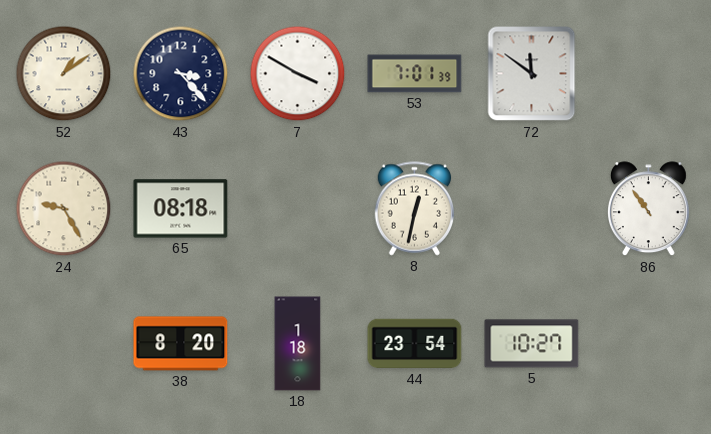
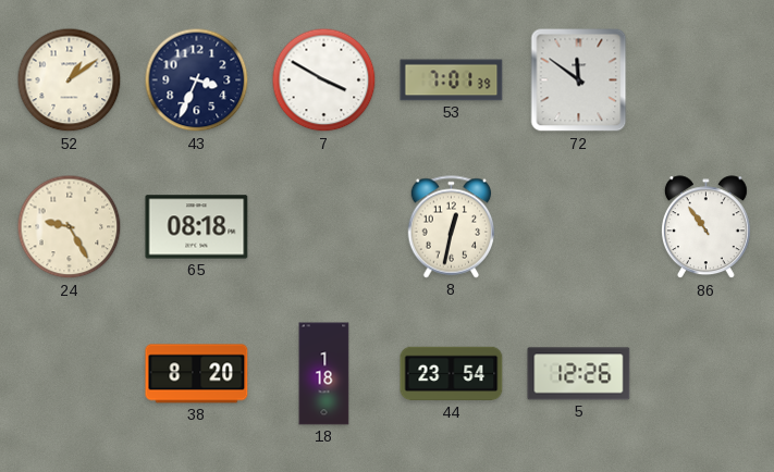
43: 3:23 -> 3:34
5: 10:27 -> 12:26
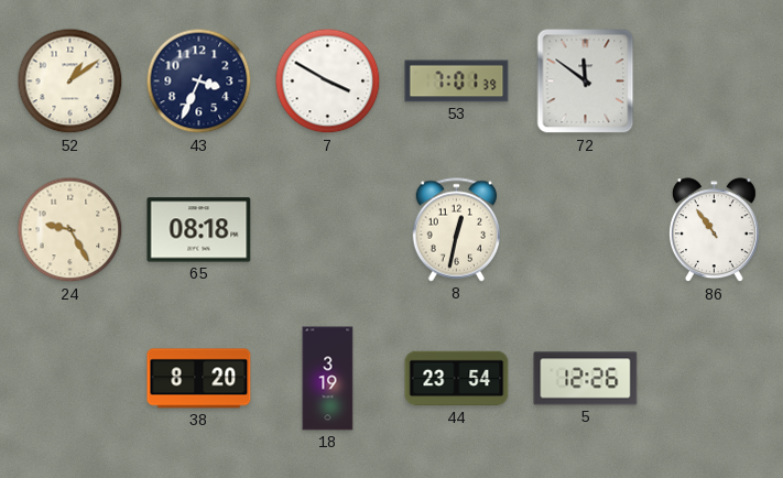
18: 1:18 -> 3:19
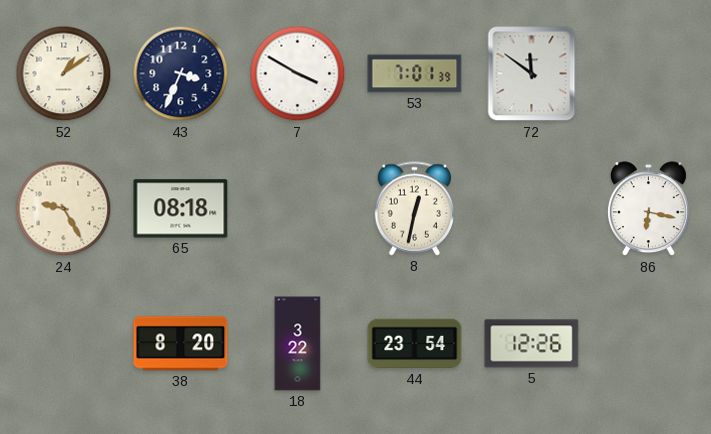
86: 10:54 -> 6:17
18: 3:19 -> 3:22
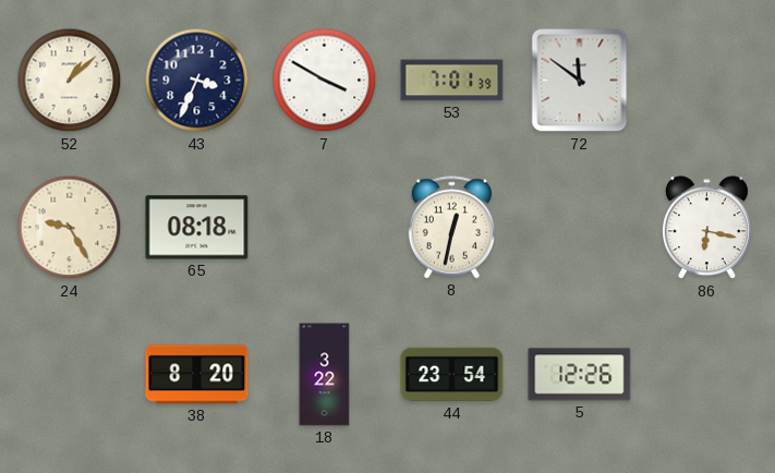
52: 1:09 -> 1:08
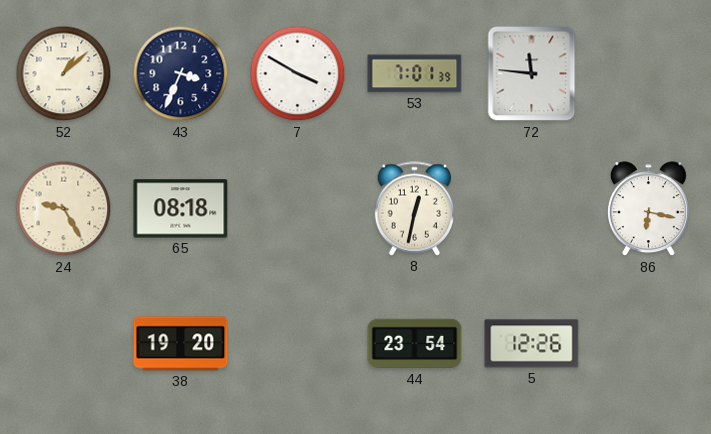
72: 11:51 -> 11:46
38: 8:20 -> 19:20
18: 3:22 -> none
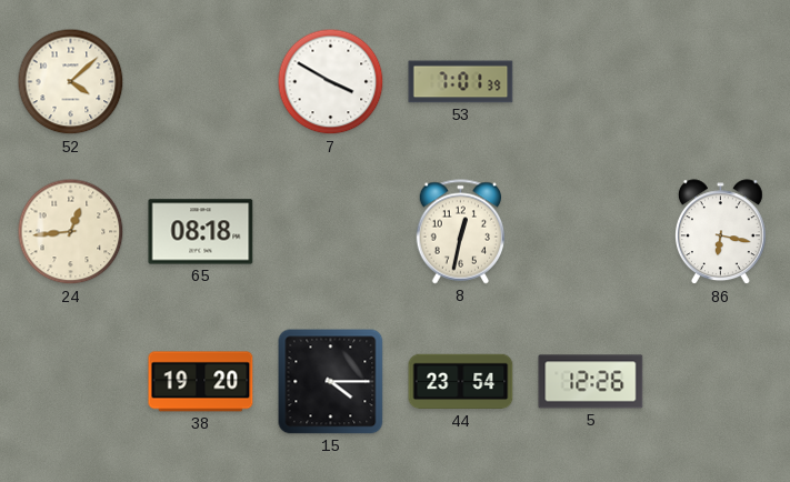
52: 1:08 -> 4:08
43: 3:34 -> none
72: 11:46 -> none
24: 9:25 -> 12:44
15: none -> 4:15
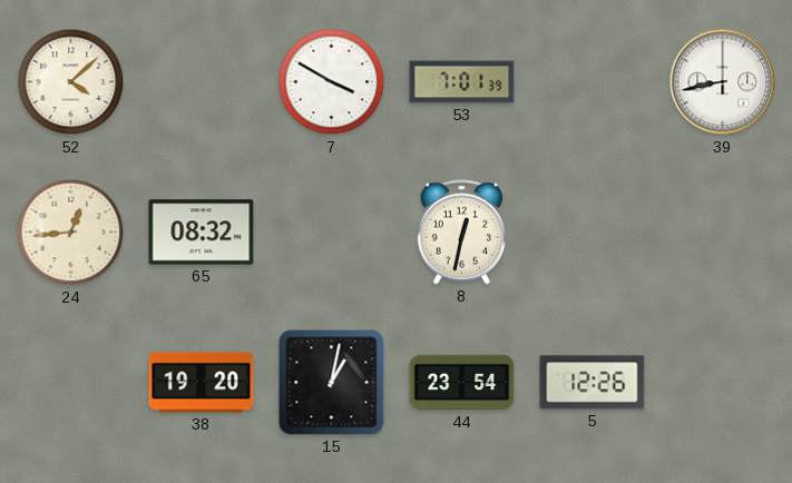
39: none -> 8:43
65: 08:18 -> 08:32
86: 6:17 -> none
15: 4:15 -> 1:02
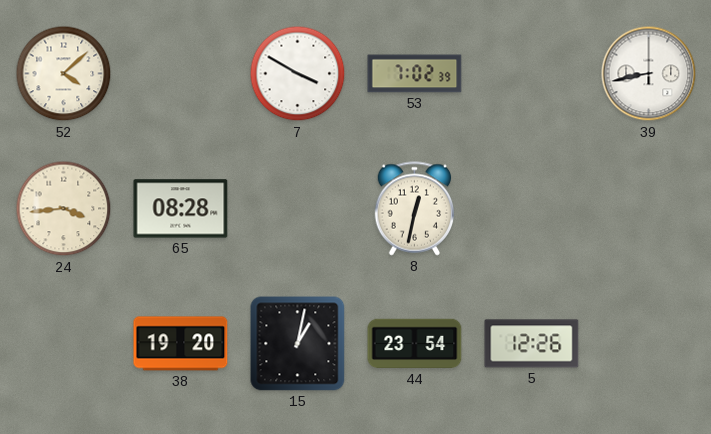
53: 7:01 -> 7:02
24: 12:44 -> 3:44
65: 08:32 -> 08:28
